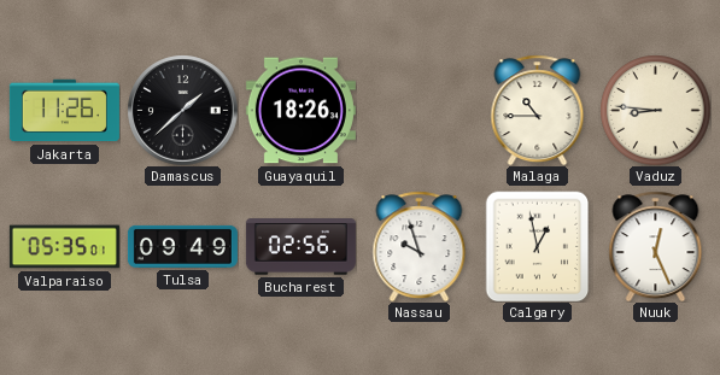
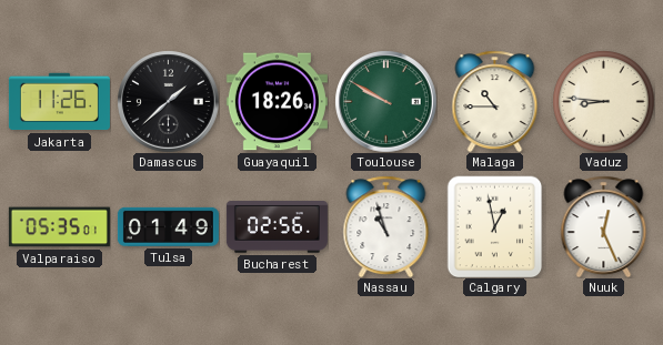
Toulouse: none -> 9:50
Tulsa: 09:49 -> 01:49
Nassau: 9:57 -> 10:57
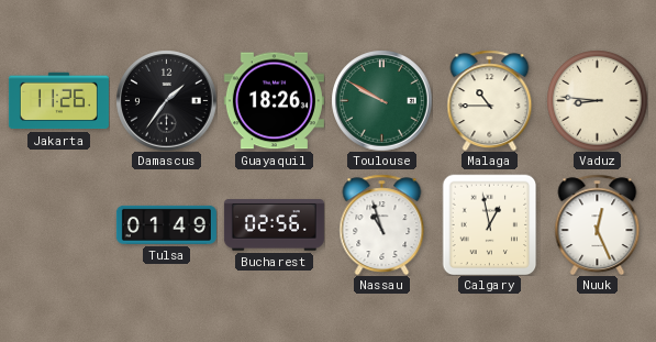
Damascus: 1:38 -> 1:36
Valparaiso: 05:35 -> none
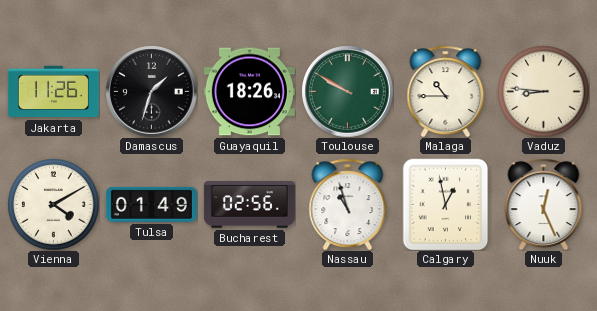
Damascus: 1:36 -> 1:33
Vienna: none -> 4:10
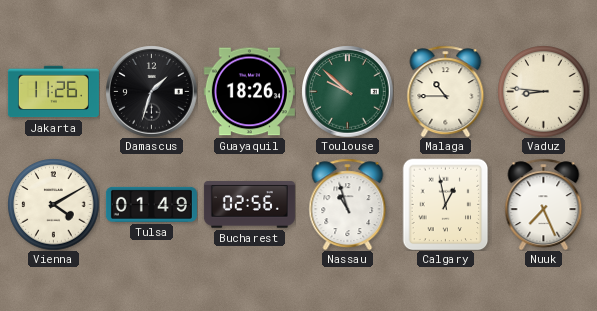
Toulouse: 9:50 -> 9:52
Nuuk: 12:26 -> 7:26
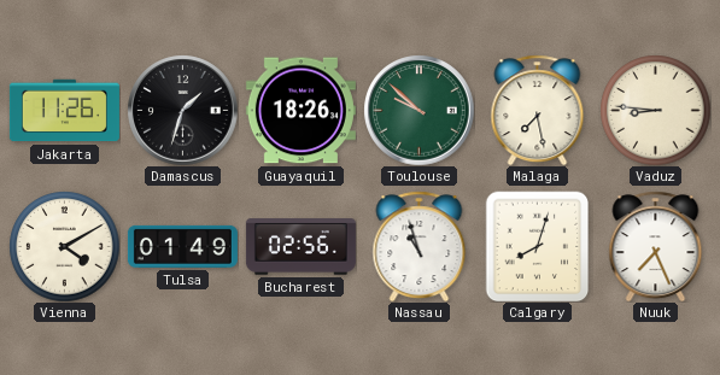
Malaga: 10:45 -> 7:28
Calgary: 12:58 -> 8:03
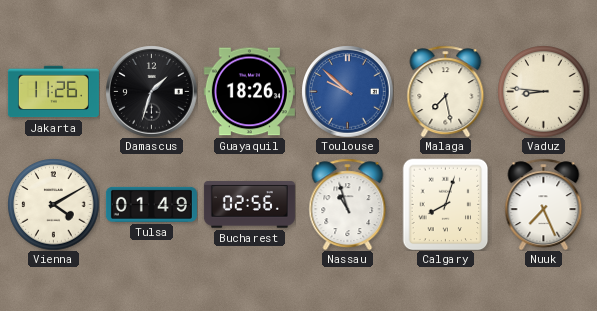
Toulouse dial: green -> blue
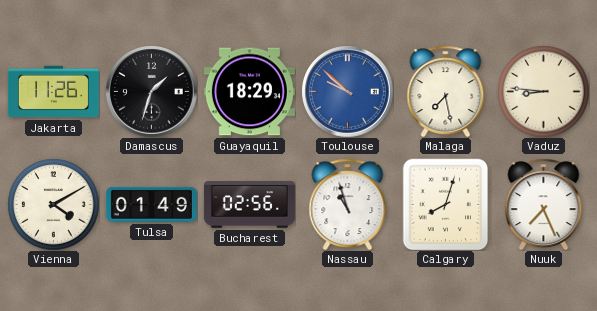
Guayaquil: 18:26 -> 18:29
